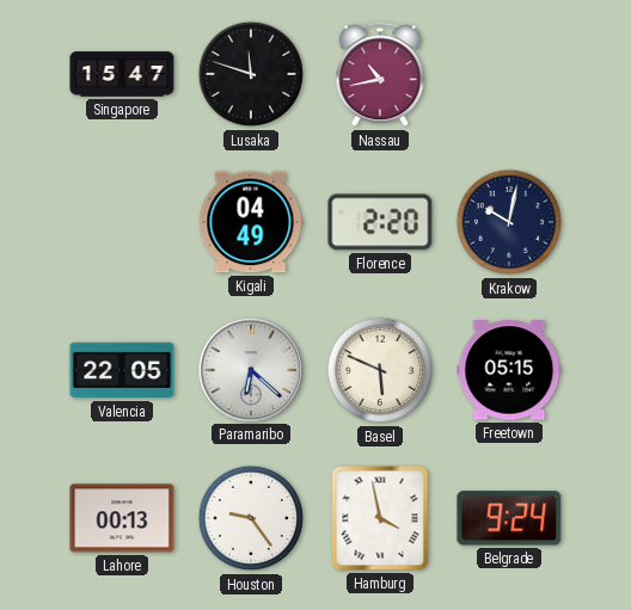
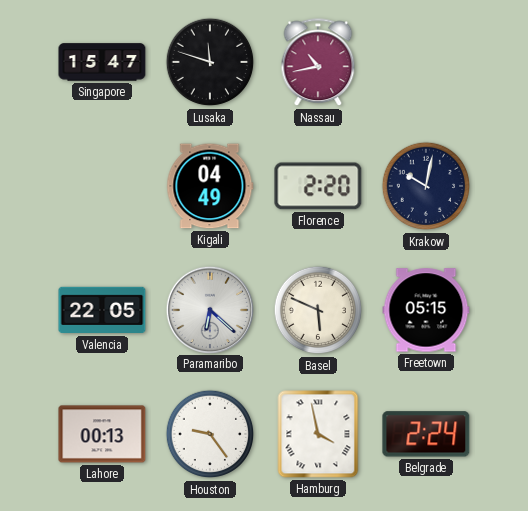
Belgrade: 9:24 -> 2:24
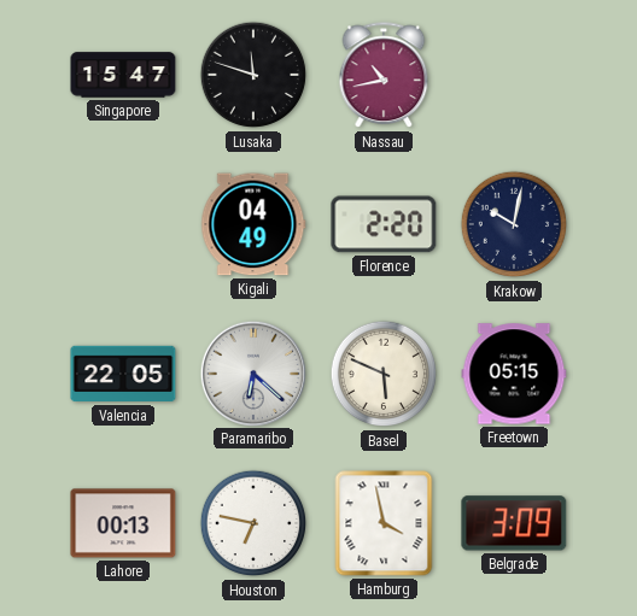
Houston: 9:24 -> 6:47
Belgrade: 2:24 -> 3:09
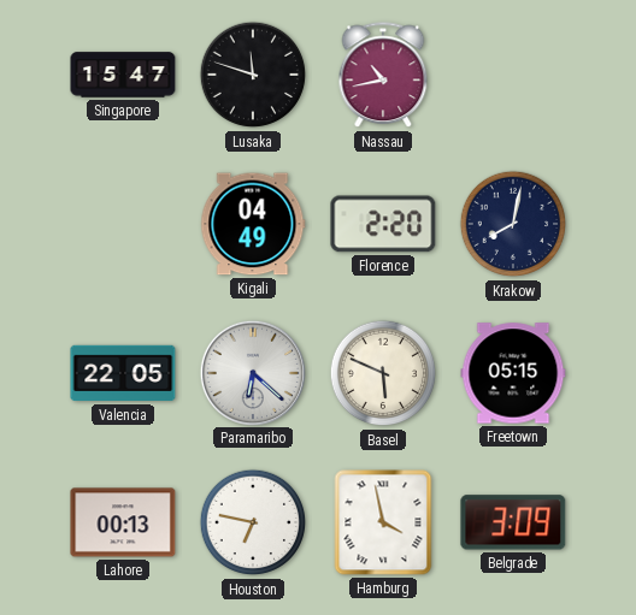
Krakow: 10:02 -> 8:02
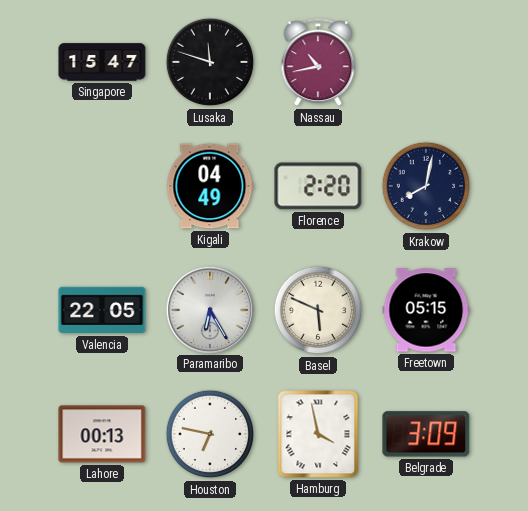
Paramaribo: 6:22 -> 6:25
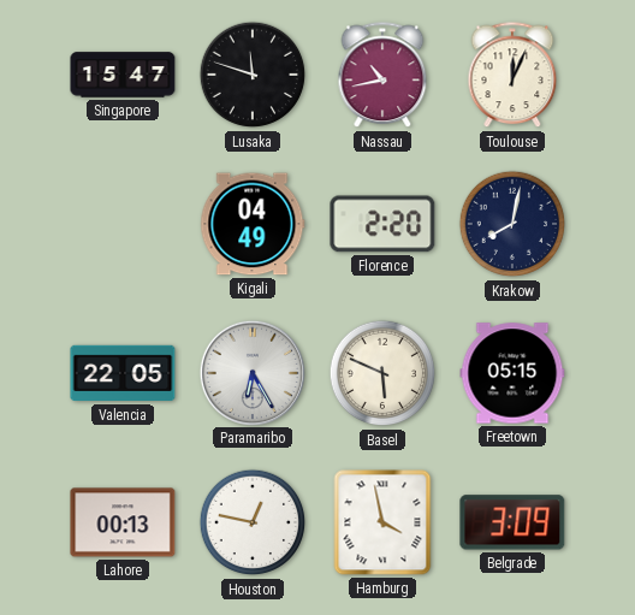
Toulouse: none -> 12:04
Houston: 6:47 -> 12:47
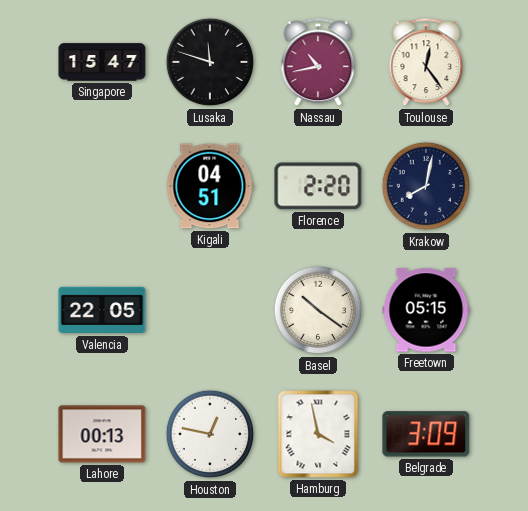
Toulouse: 12:04 -> 12:24
Kigali: 04:49 -> 04:51
Paramaribo: 6:25 -> none
Basel: 5:49 -> 10:21
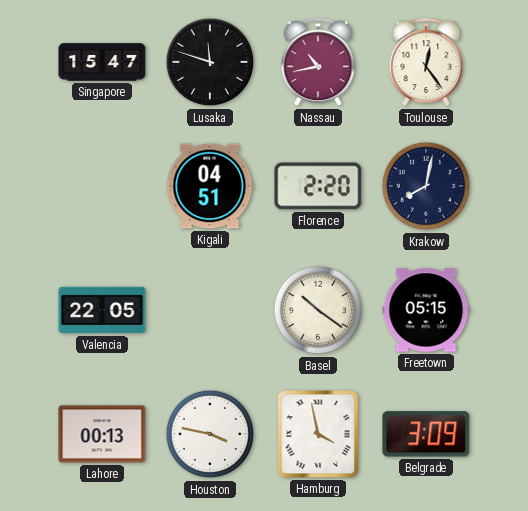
Houston: 12:47 -> 3:47
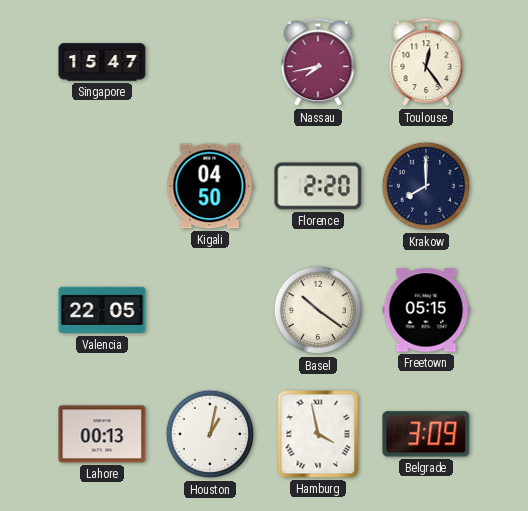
Lusaka: 11:48 -> none
Nassau: 10:43 -> 7:43
Kigali: 04:51 -> 04:50
Krakow: 8:02 -> 8:00
Houston: 3:47 -> 1:02
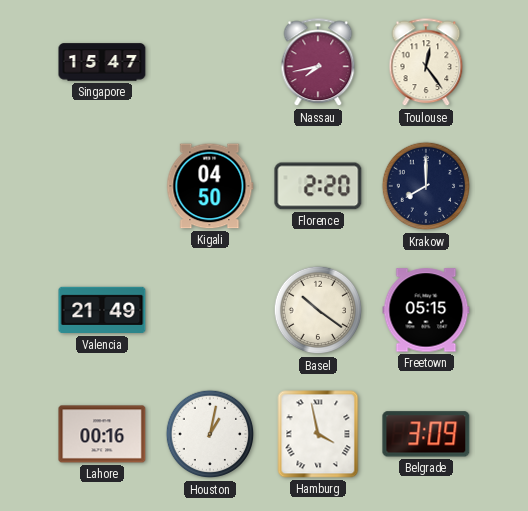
Valencia: 22:05 -> 21:49
Lahore: 00:13 -> 00:16
